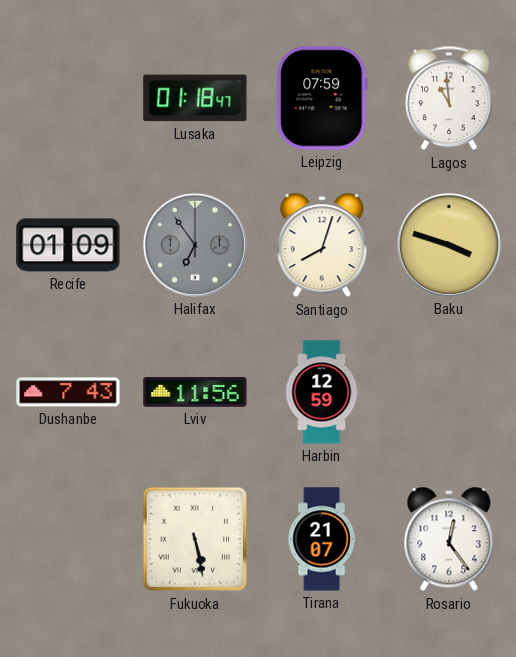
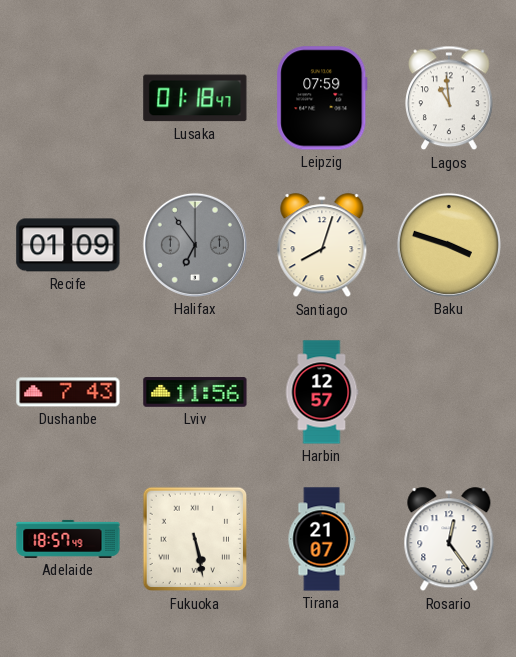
Harbin: 12:59 -> 12:57
Adelaide: none -> 18:57
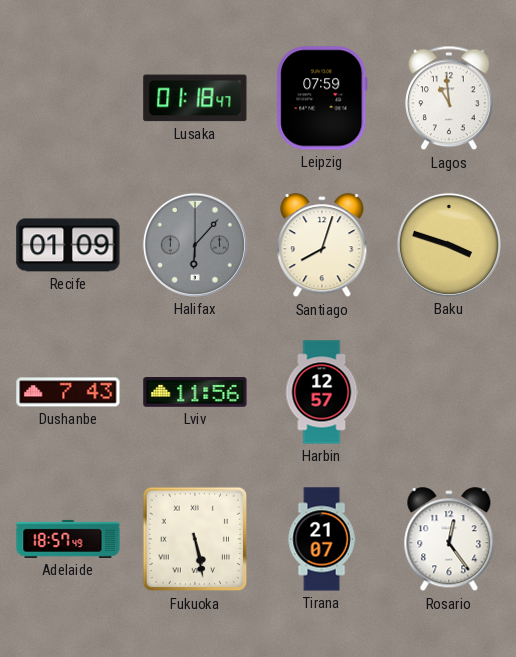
Halifax: 6:54 -> 6:07
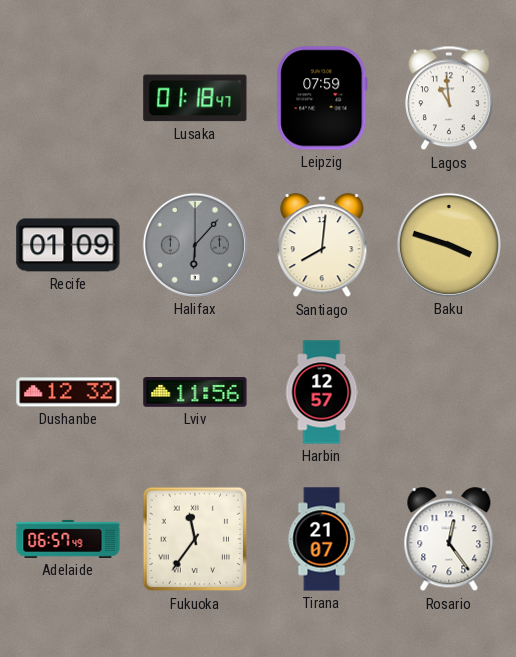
Santiago: 8:03 -> 8:01
Dushanbe: 7:43 -> 12:32
Adelaide: 18:57 -> 06:57
Fukuoka: 5:28 -> 11:36
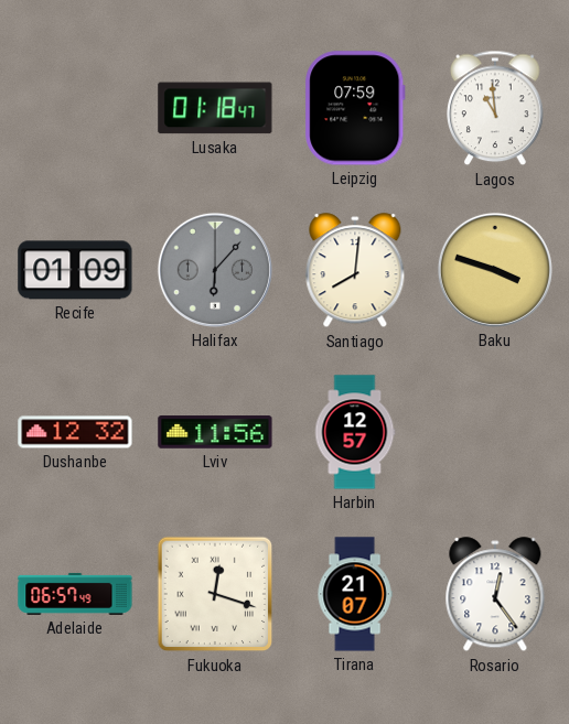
Fukuoka: 11:36 -> 12:18
